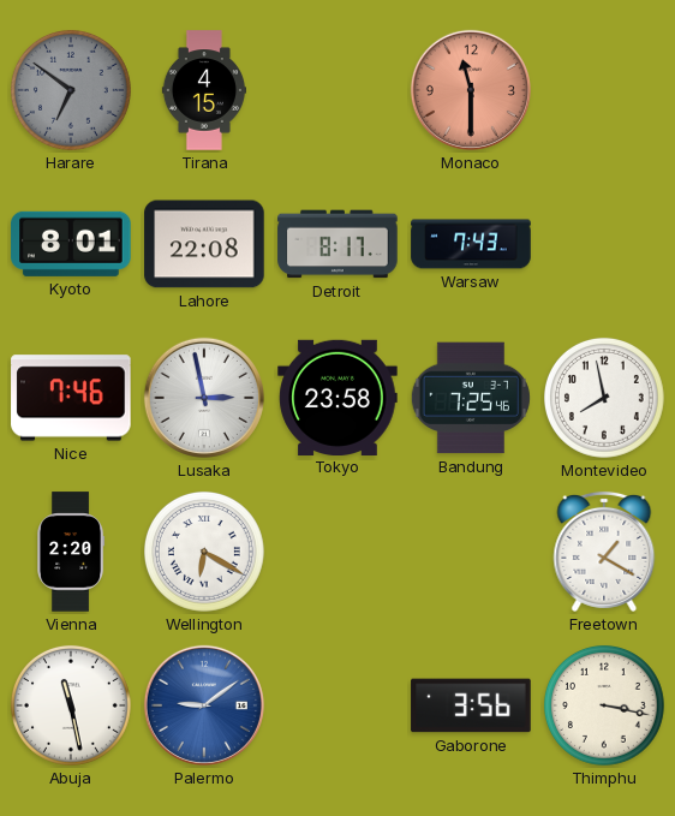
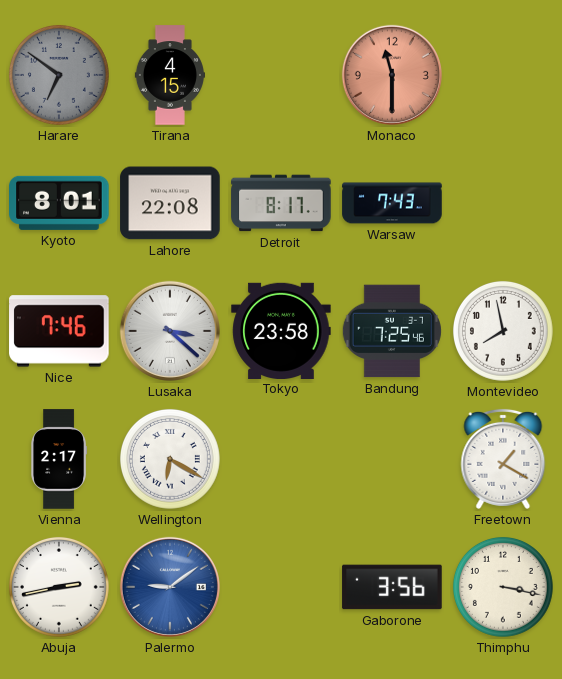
Lusaka: 2:58 -> 3:22
Vienna: 2:20 -> 2:17
Abuja: 11:28 -> 2:43
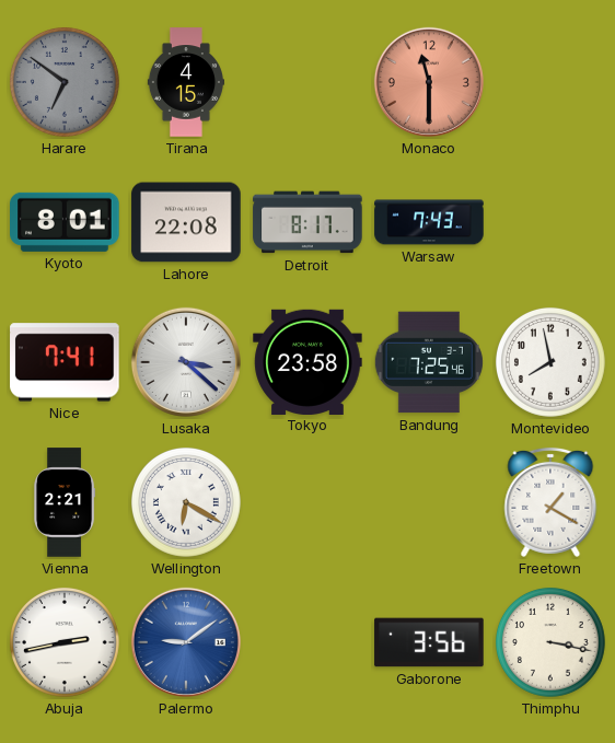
Nice: 7:46 -> 7:41
Vienna: 2:17 -> 2:21
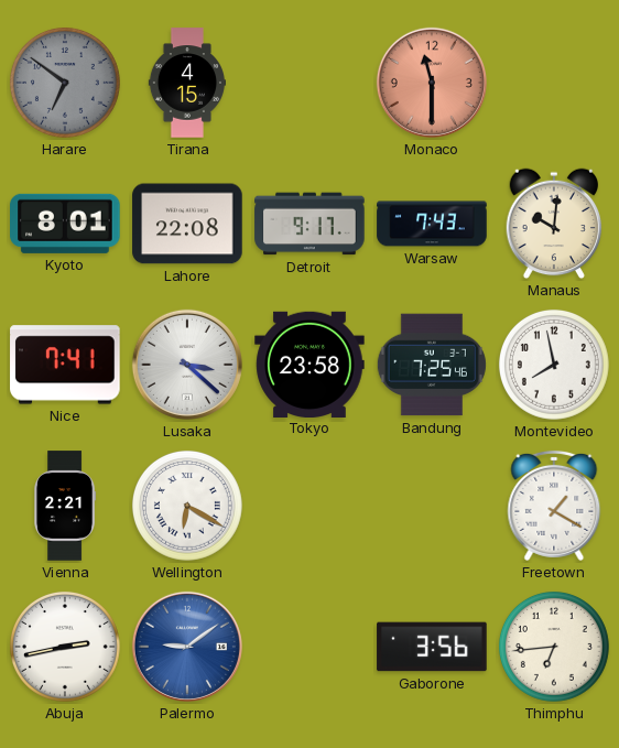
Detroit: 8:17 -> 9:17
Manaus: none -> 10:01
Thimphu: 3:17 -> 6:44
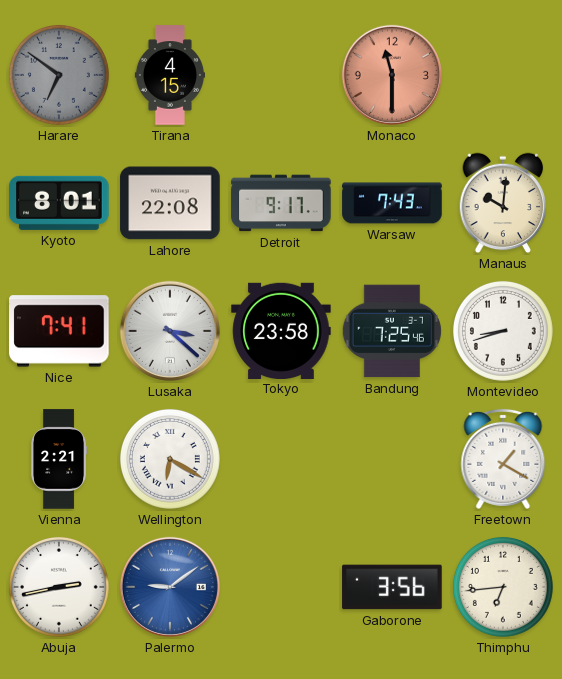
Montevideo: 7:58 -> 8:42
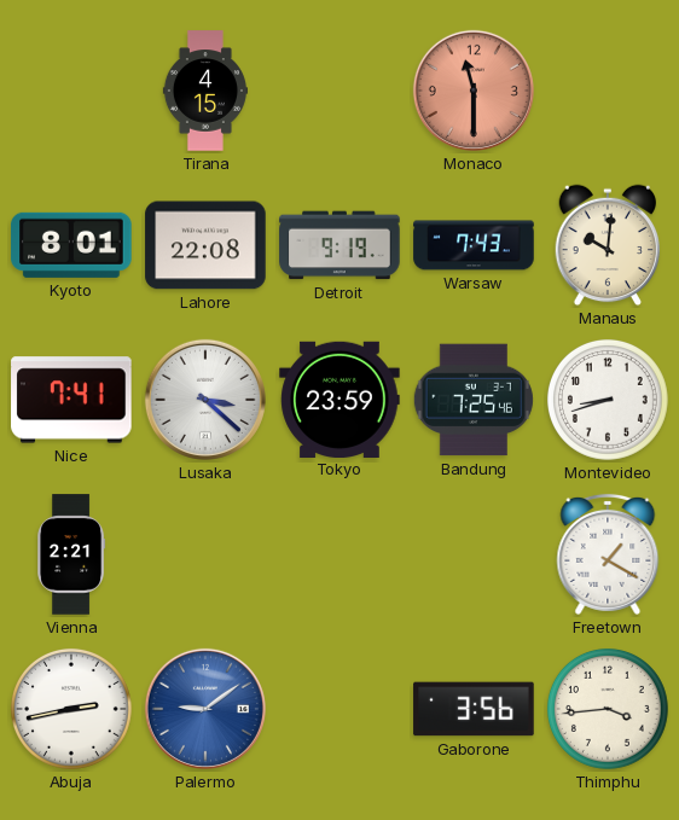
Harare: 6:51 -> none
Detroit: 9:17 -> 9:19
Tokyo: 23:58 -> 23:59
Wellington: 6:20 -> none
Thimphu: 6:44 -> 3:44
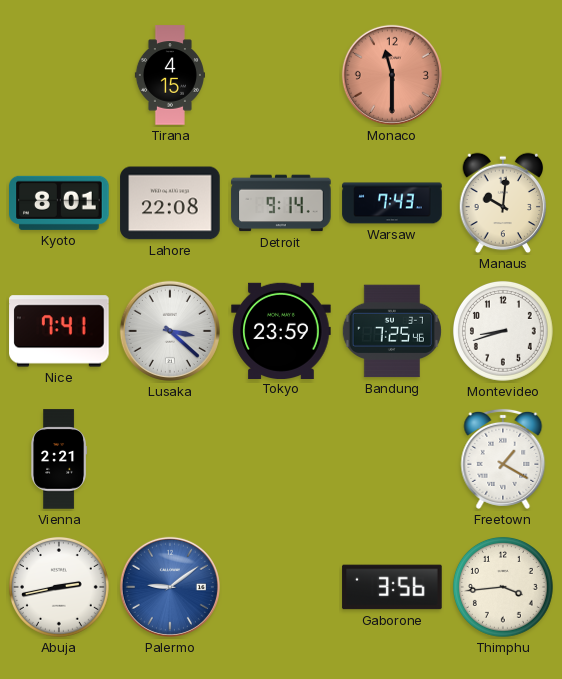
Detroit: 9:19 -> 9:14
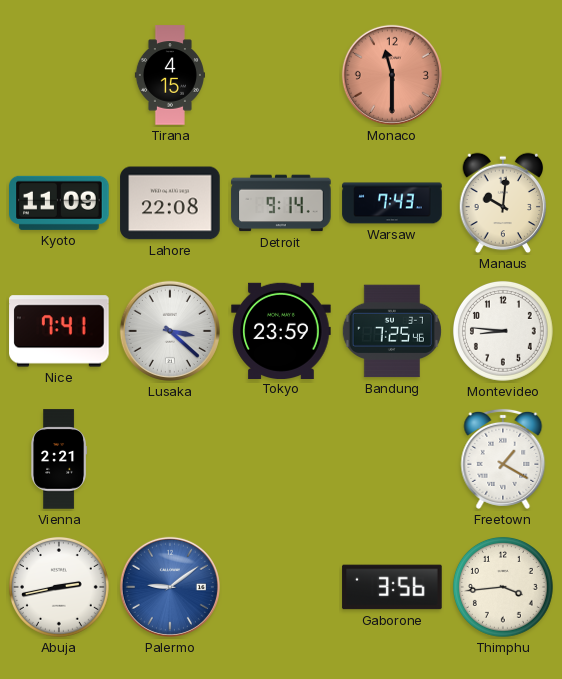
Kyoto: 8:01 -> 11:09
Montevideo: 8:42 -> 8:46
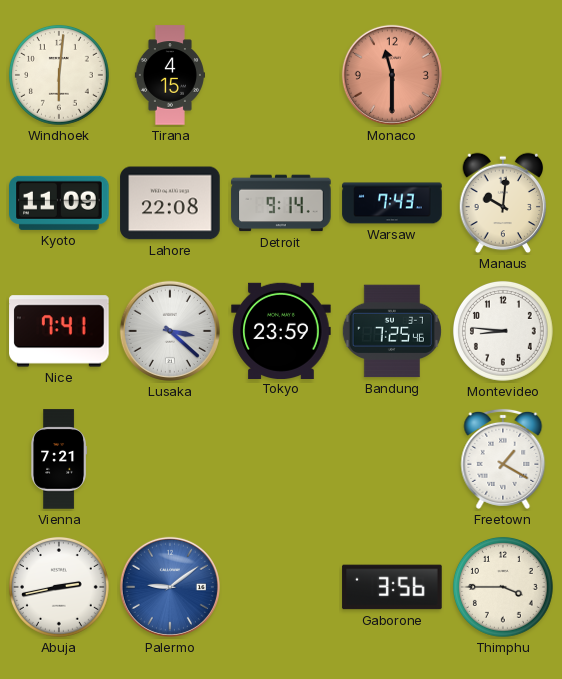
Windhoek: none -> 6:01
Vienna: 2:21 -> 7:21
Thimphu: 3:44 -> 3:45
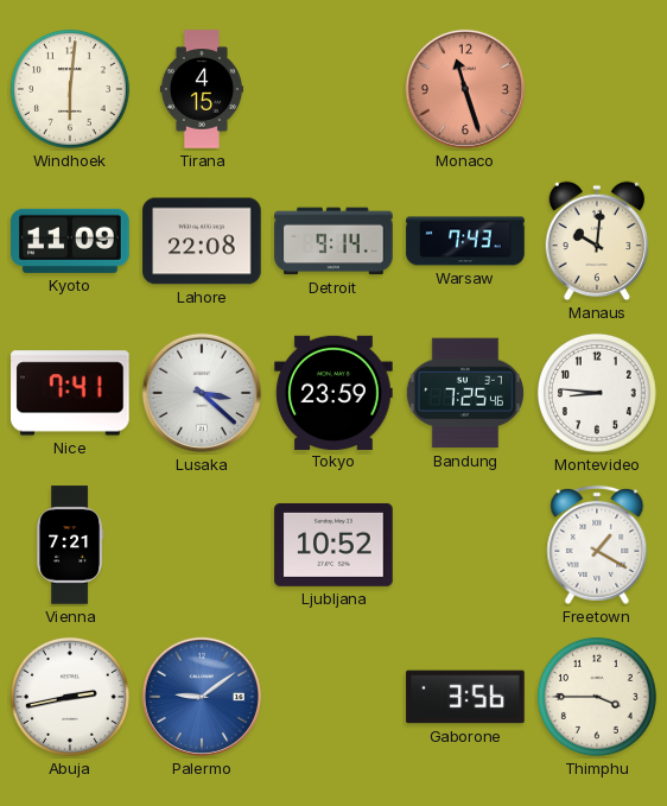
Monaco: 11:30 -> 11:27
Ljubljana: none -> 10:52
